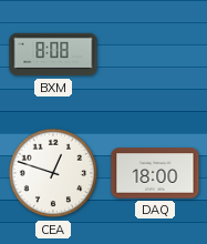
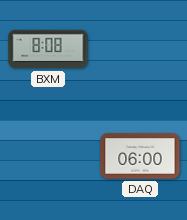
CEA: 12:48 -> none
DAQ: 18:00 -> 06:00
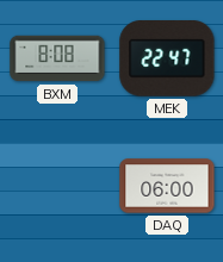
MEK: none -> 22:47
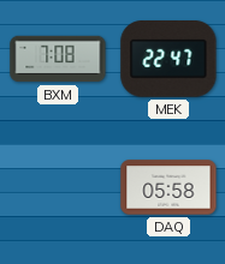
BXM: 8:08 -> 7:08
DAQ: 06:00 -> 05:58
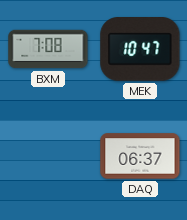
MEK: 22:47 -> 10:47
DAQ: 05:58 -> 06:37
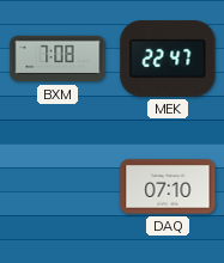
MEK: 10:47 -> 22:47
DAQ: 06:37 -> 07:10
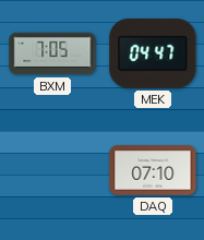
BXM: 7:08 -> 7:05
MEK: 22:47 -> 04:47
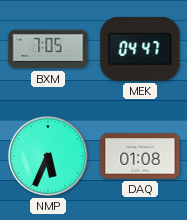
NMP: none -> 5:34
DAQ: 07:10 -> 01:08
